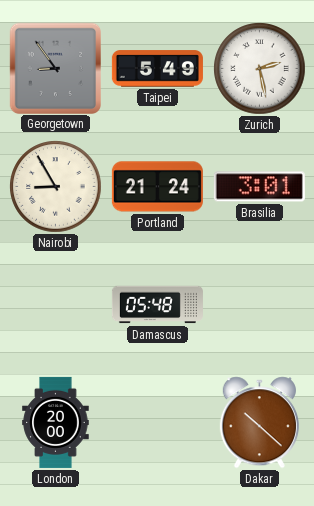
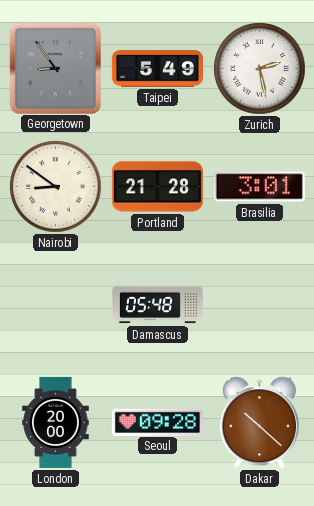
Nairobi: 8:55 -> 8:51
Portland: 21:24 -> 21:28
Seoul: none -> 09:28
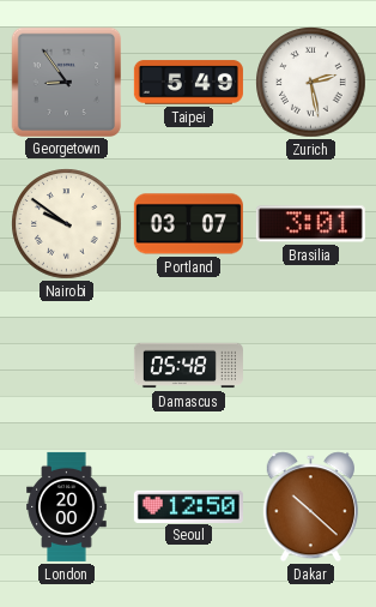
Nairobi: 8:51 -> 9:51
Portland: 21:28 -> 03:07
Seoul: 09:28 -> 12:50
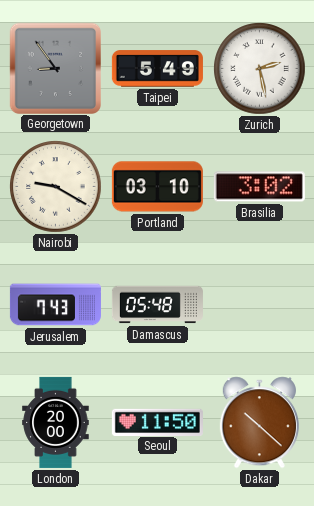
Nairobi: 9:51 -> 9:20
Portland: 03:07 -> 03:10
Brasilia: 3:01 -> 3:02
Jerusalem: none -> 7:43
Seoul: 12:50 -> 11:50
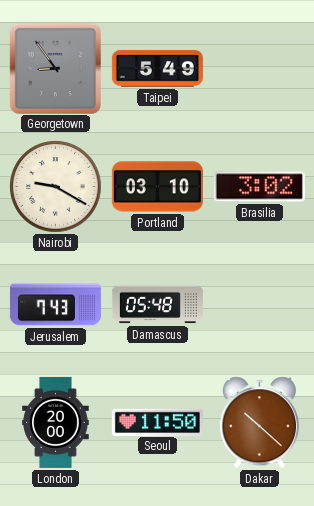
Zurich: 2:28 -> none
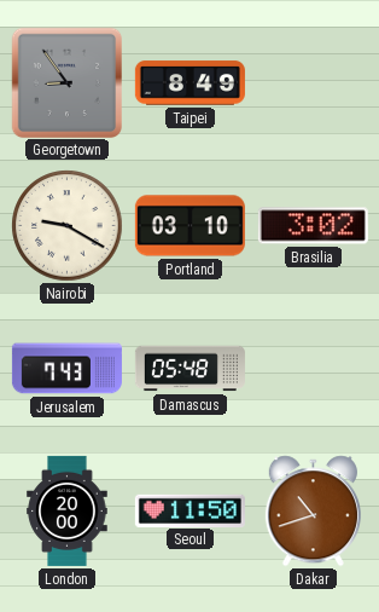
Taipei: 5:49 -> 8:49
Dakar: 10:22 -> 10:42
